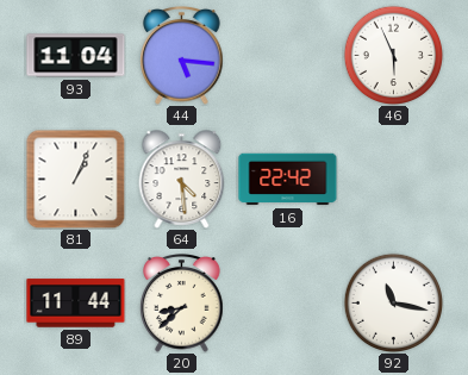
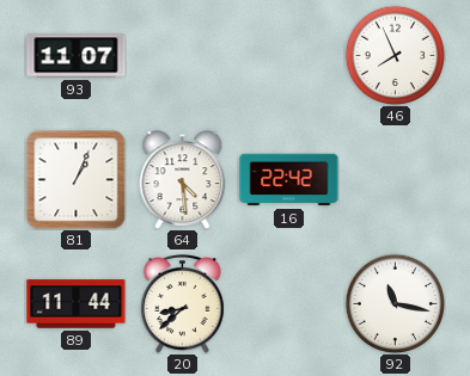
93: 11:04 -> 11:07
44: 5:16 -> none
46: 5:56 -> 7:56
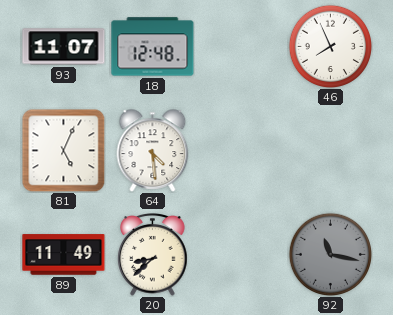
18: none -> 12:48
81: 1:04 -> 5:04
16: 22:42 -> none
89: 11:44 -> 11:49
92 dial: white -> grey
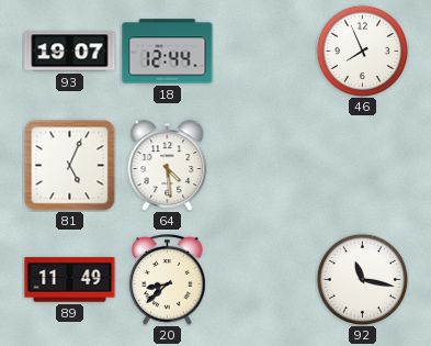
93: 11:07 -> 19:07
18: 12:48 -> 12:44
92 dial: grey -> white
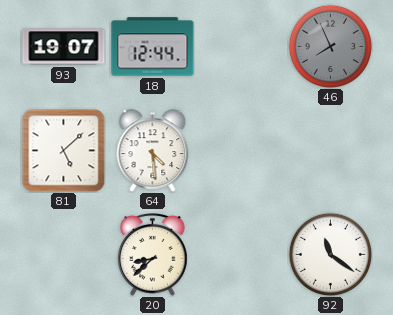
46 dial: white -> grey
81: 5:04 -> 5:08
89: 11:49 -> none
92: 11:17 -> 11:21
